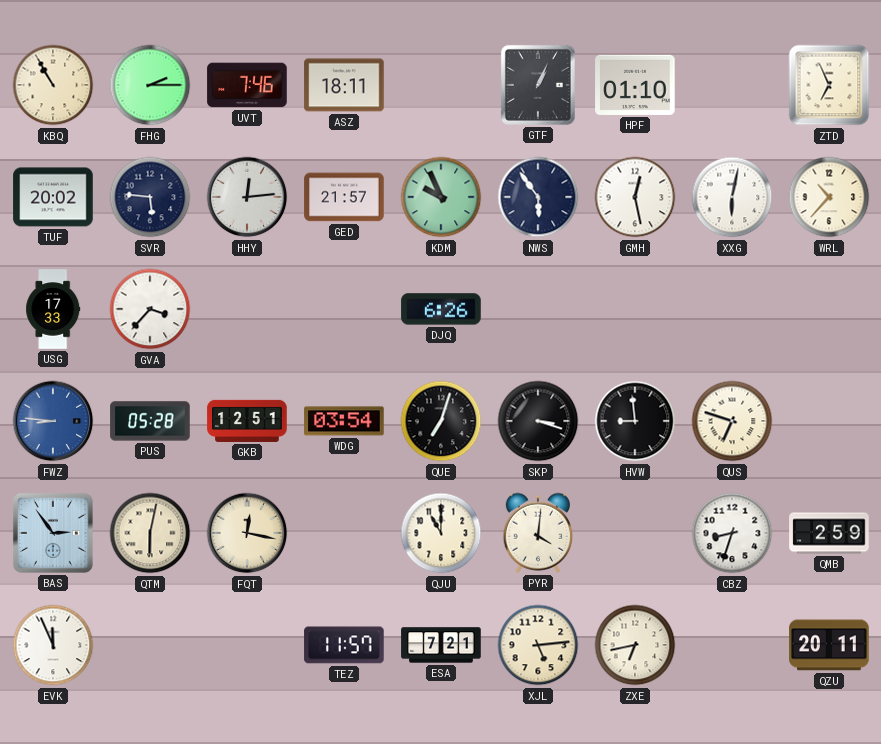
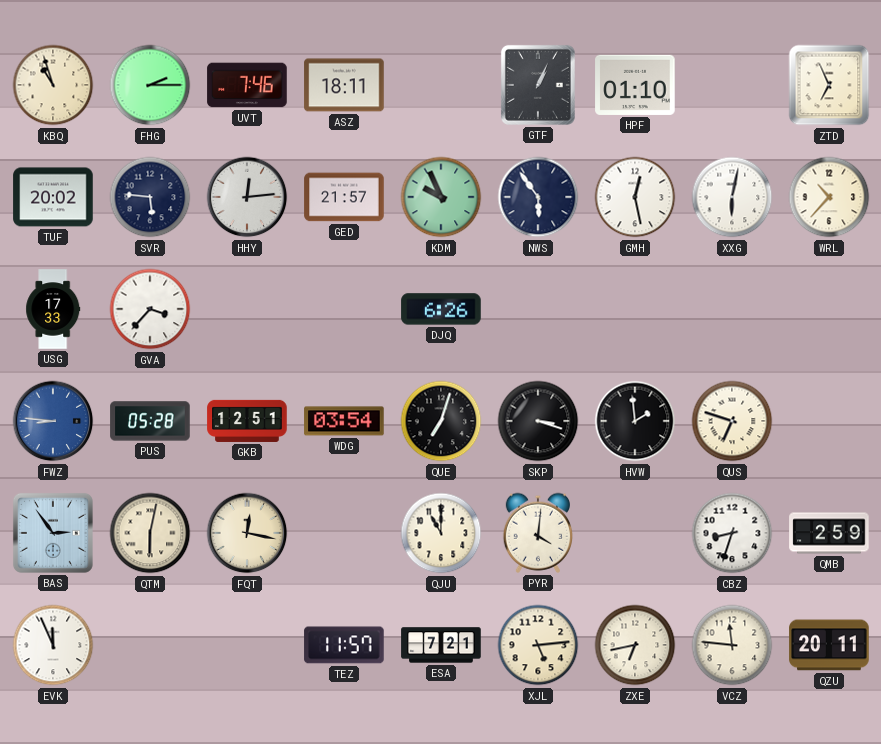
KBQ: 10:55 -> 10:57
HVW: 8:59 -> 1:59
VCZ: none -> 11:46
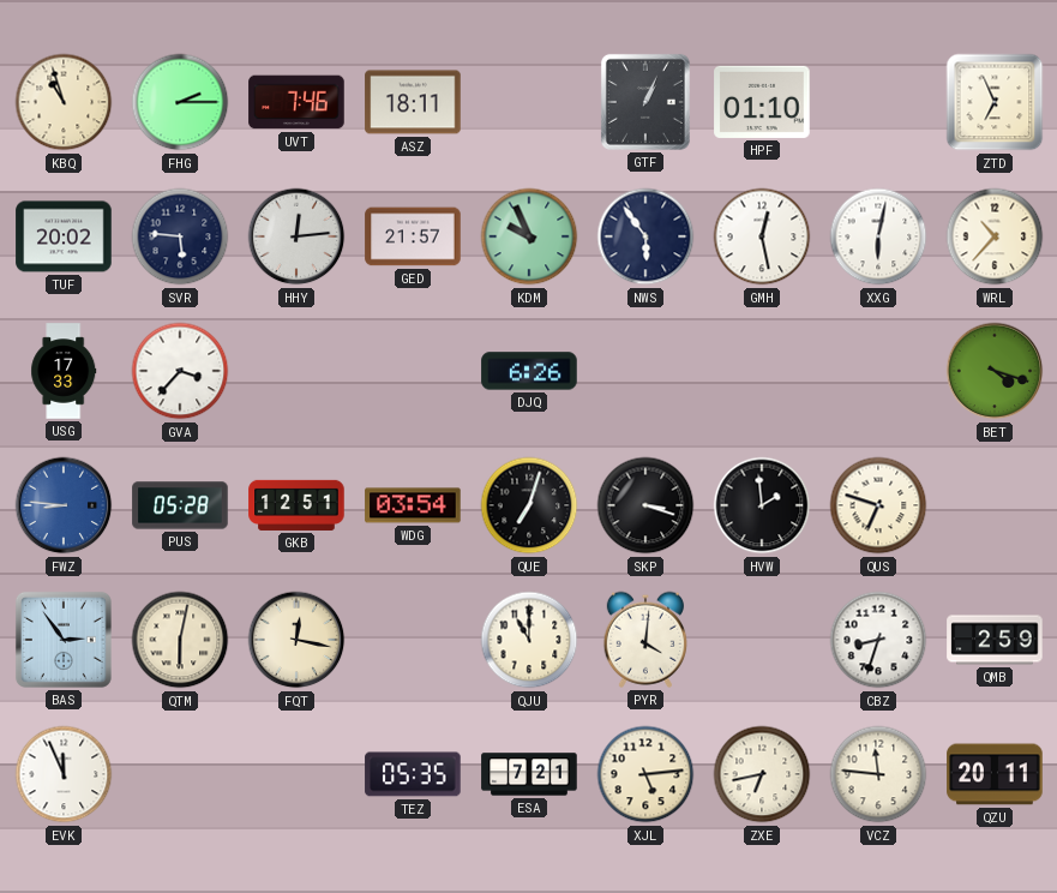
BET: none -> 4:18
TEZ: 11:57 -> 05:35
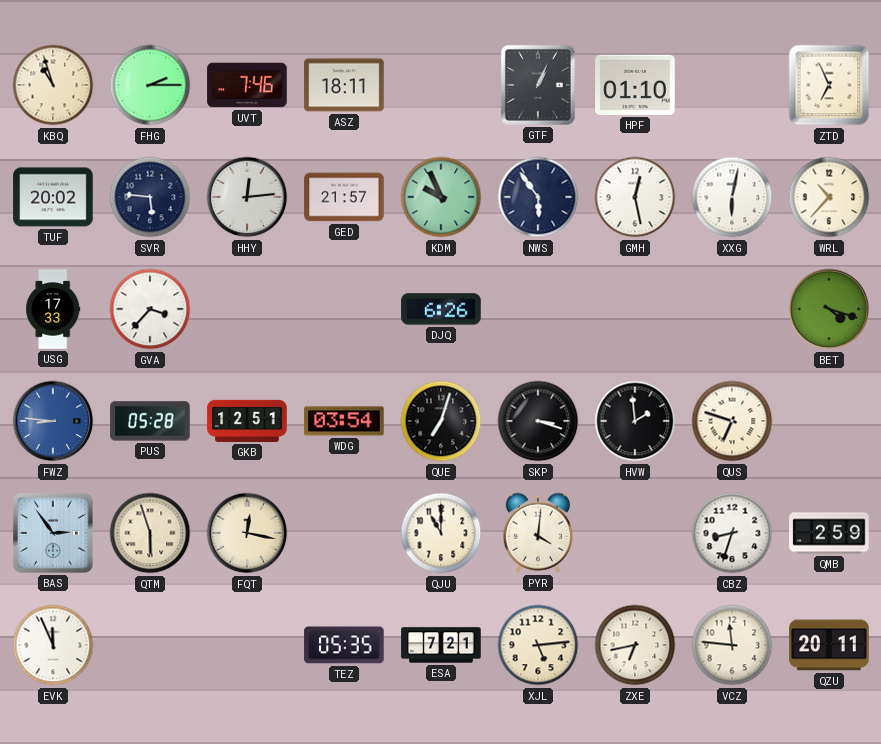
QTM: 6:02 -> 5:57
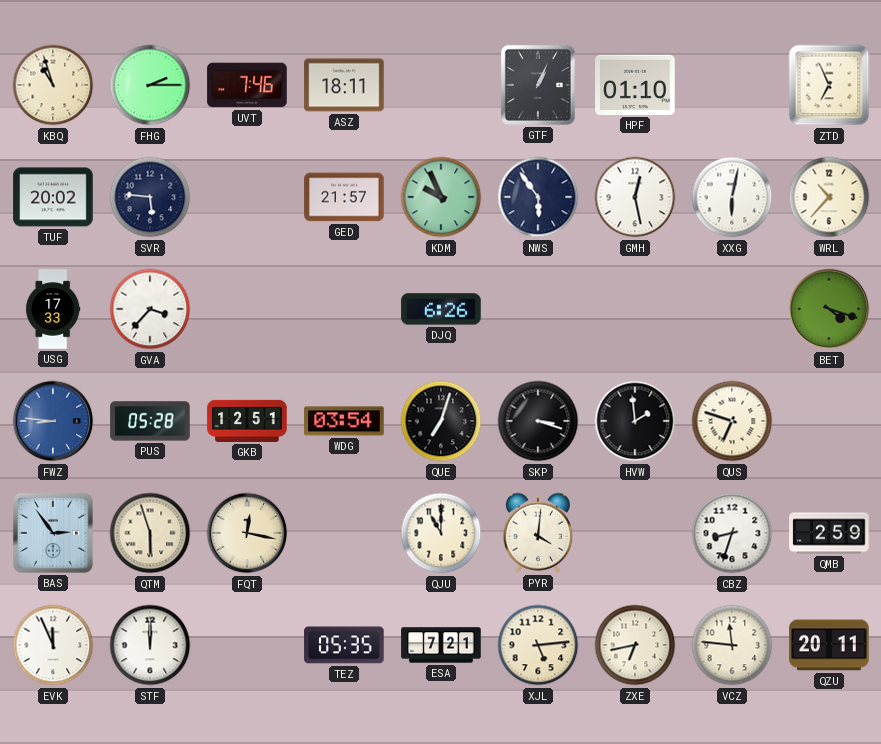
HHY: 12:14 -> none
STF: none -> 12:00
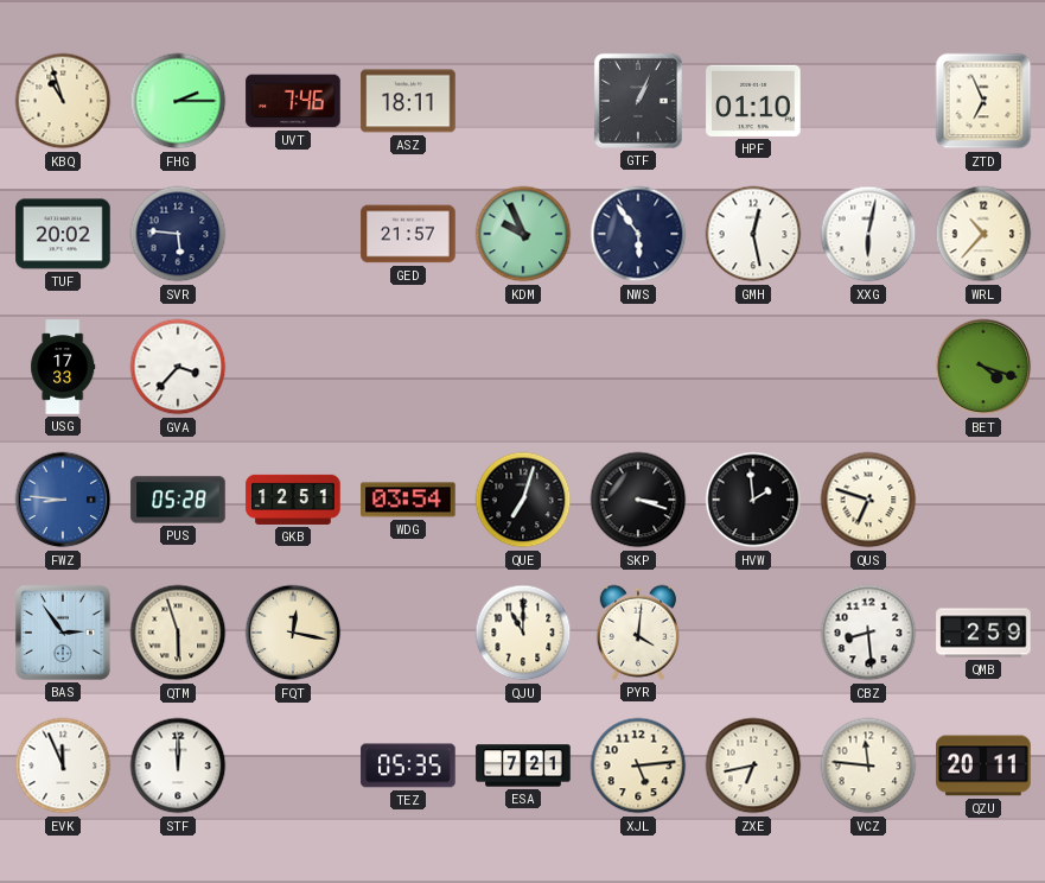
DJQ: 6:26 -> none
CBZ: 8:33 -> 8:29
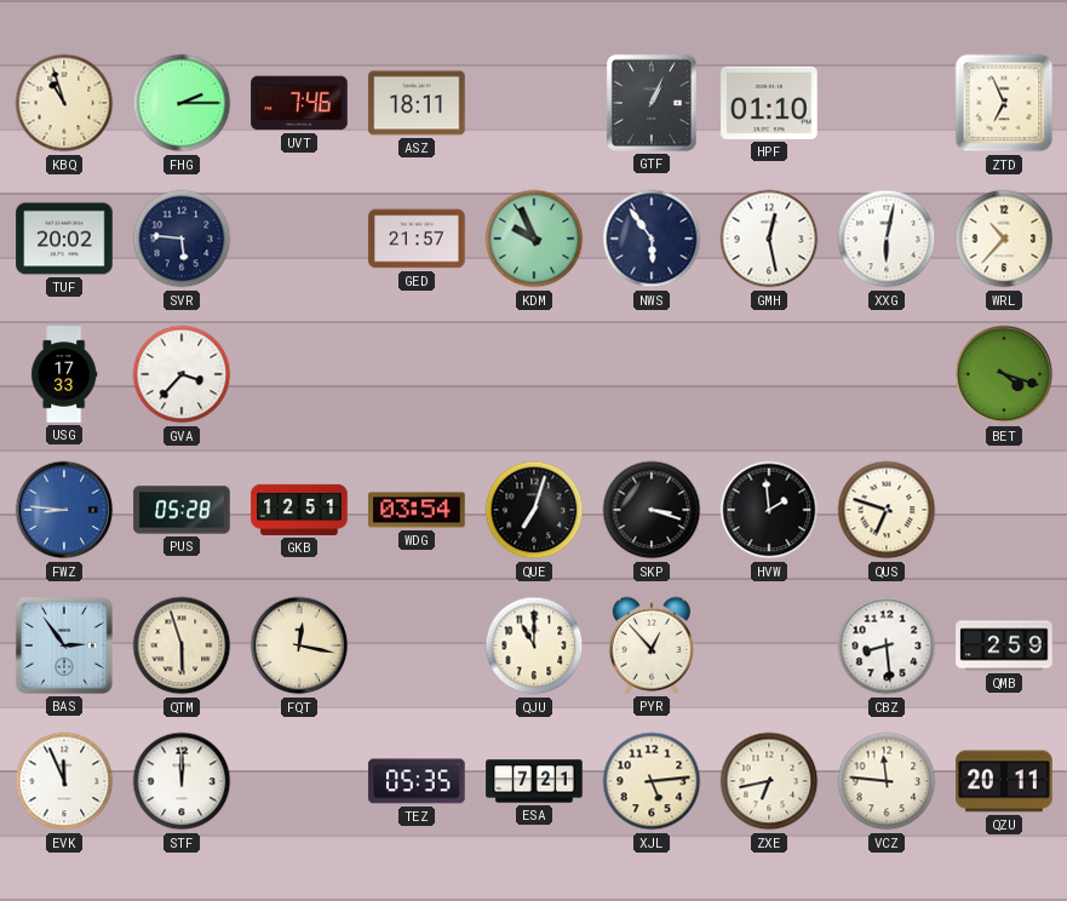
PYR: 4:01 -> 12:53
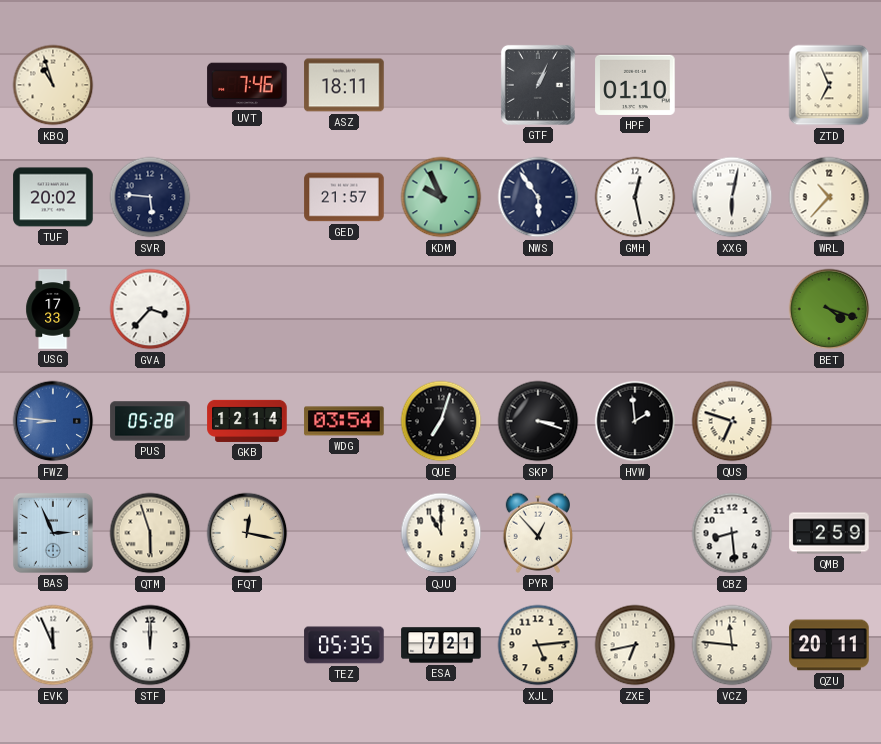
FHG: 2:15 -> none
GKB: 12:51 -> 12:14
BAS: 2:54 -> 2:56
